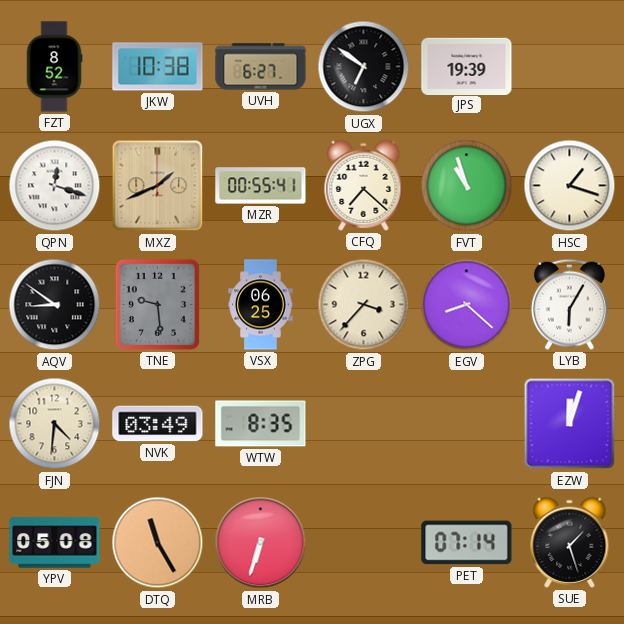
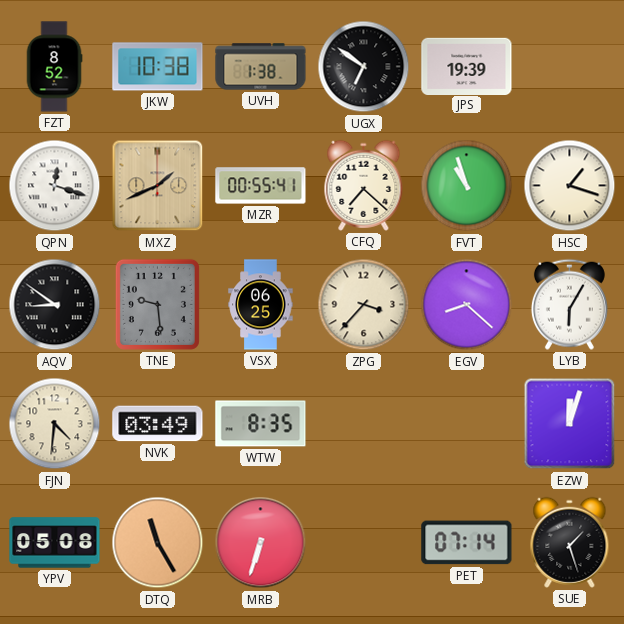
UVH: 6:27 -> 1:38
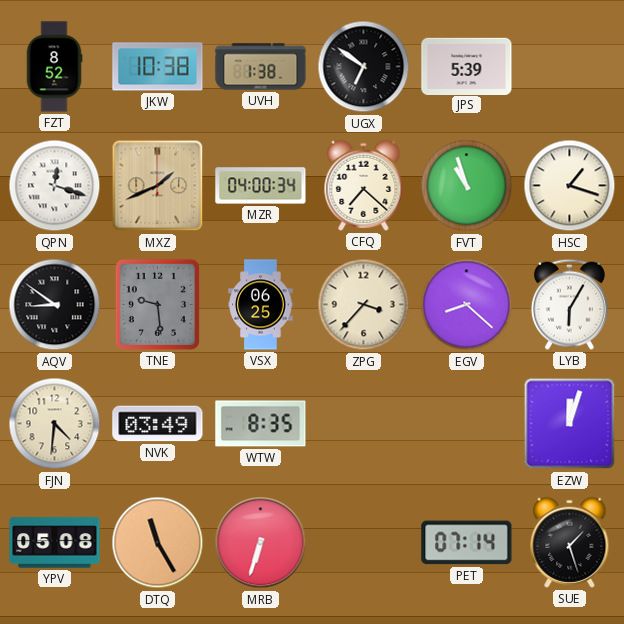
JPS: 19:39 -> 5:39
MZR: 00:55 -> 04:00
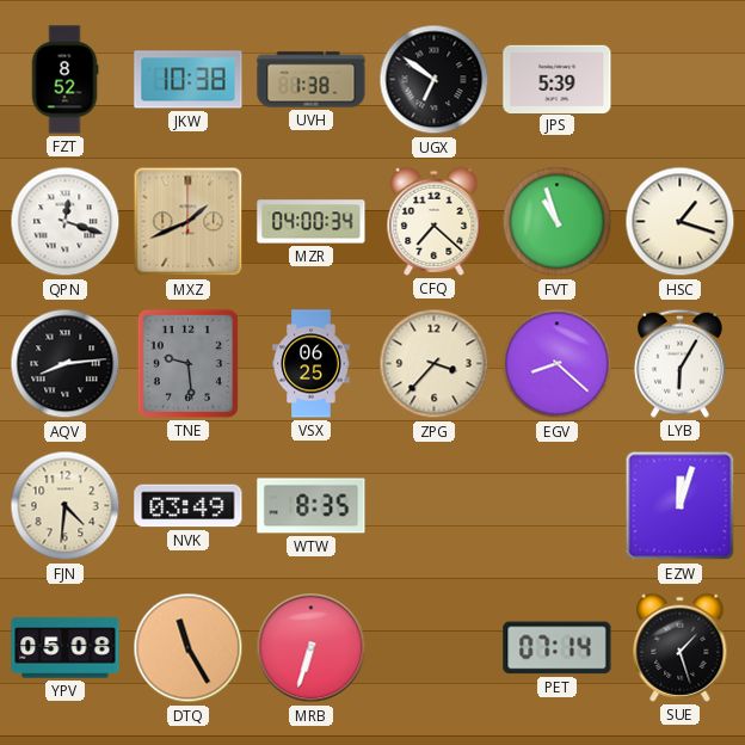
AQV: 8:51 -> 8:14
